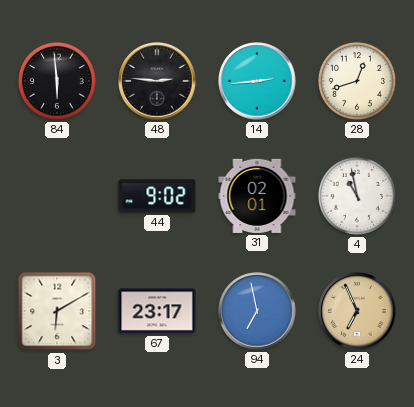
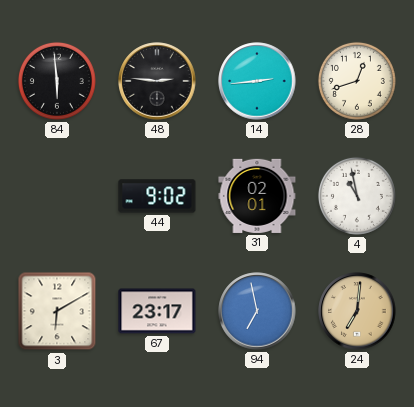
24: 6:56 -> 7:01
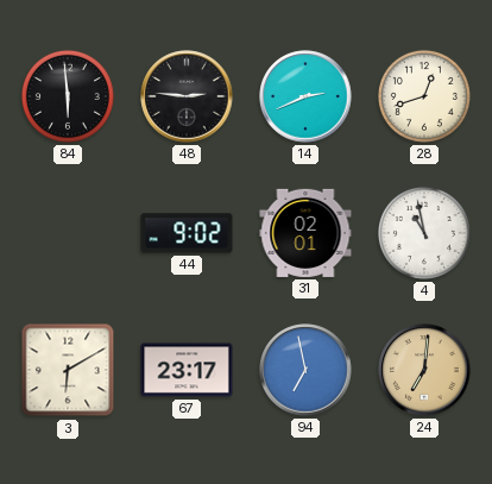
14: 2:44 -> 2:41
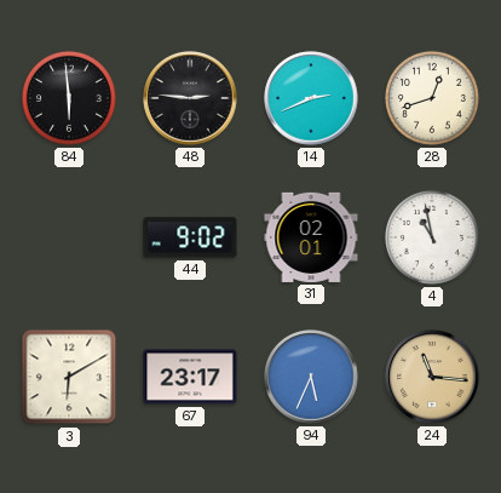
94: 6:58 -> 5:34
24: 7:01 -> 11:16
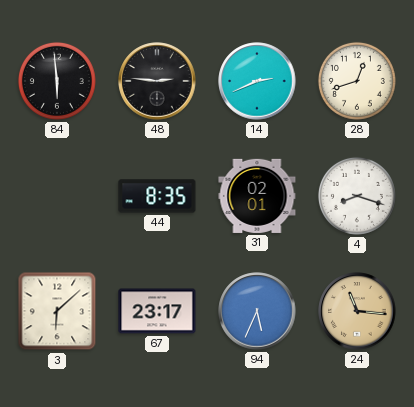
44: 9:02 -> 8:35
4: 10:58 -> 8:18
3: 6:10 -> 6:08
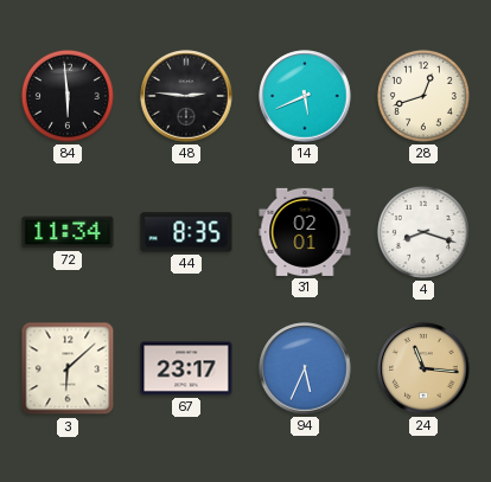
14: 2:41 -> 5:41
72: none -> 11:34
